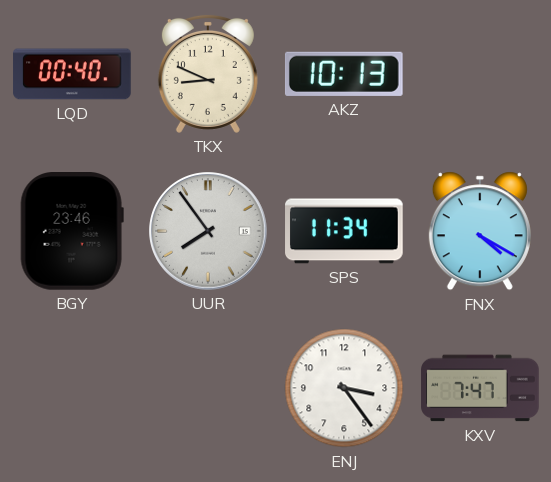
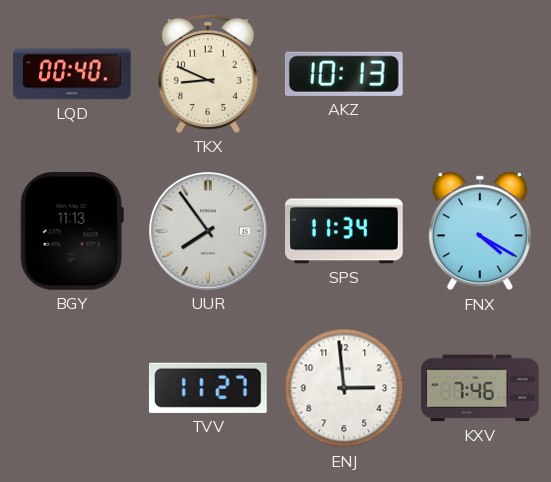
BGY: 23:46 -> 11:13
TVV: none -> 11:27
ENJ: 3:24 -> 2:59
KXV: 7:47 -> 7:46
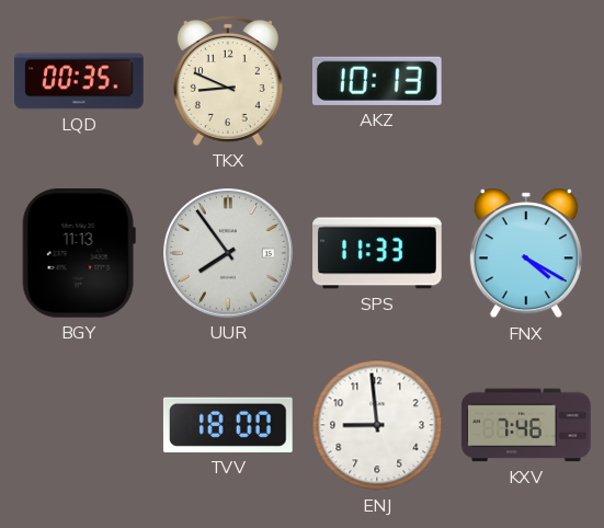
LQD: 00:40 -> 00:35
SPS: 11:34 -> 11:33
TVV: 11:27 -> 18:00
ENJ: 2:59 -> 8:59
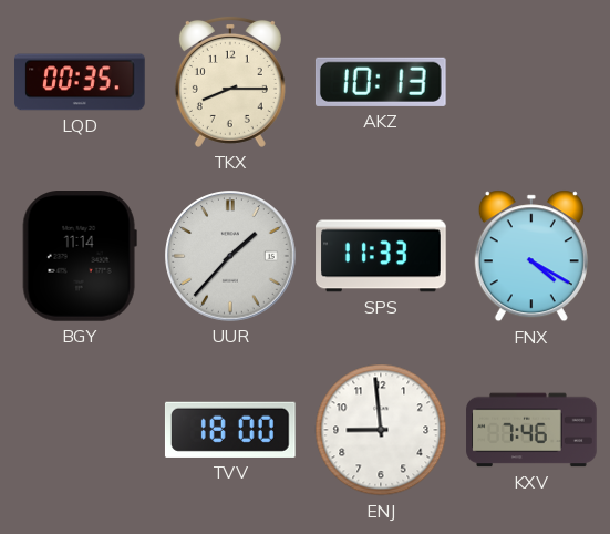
TKX: 8:49 -> 8:15
BGY: 11:13 -> 11:14
UUR: 7:54 -> 1:37
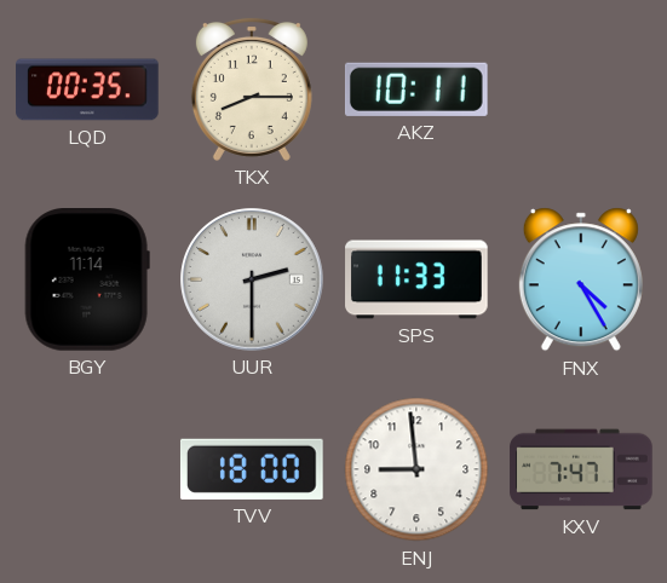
AKZ: 10:13 -> 10:11
UUR: 1:37 -> 2:30
FNX: 4:20 -> 4:25
KXV: 7:46 -> 7:47
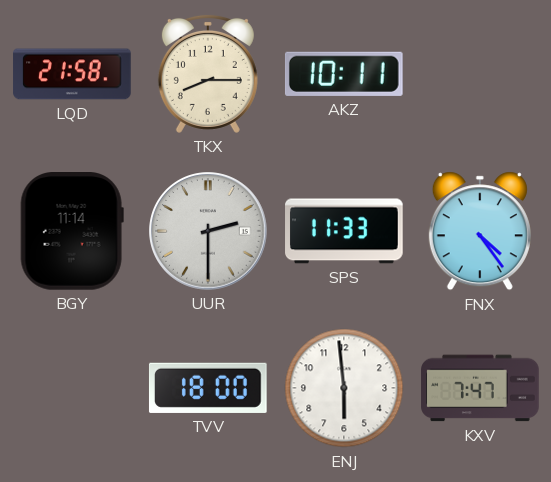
LQD: 00:35 -> 21:58
FNX: 4:25 -> 4:24
ENJ: 8:59 -> 5:59
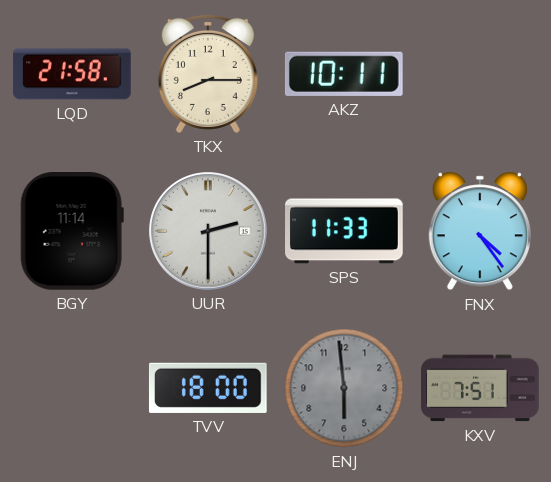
ENJ dial: white -> grey
KXV: 7:47 -> 7:51
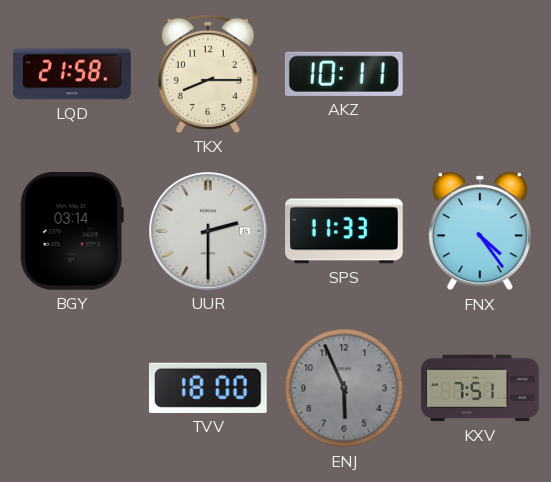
BGY: 11:14 -> 03:14
ENJ: 5:59 -> 5:56
